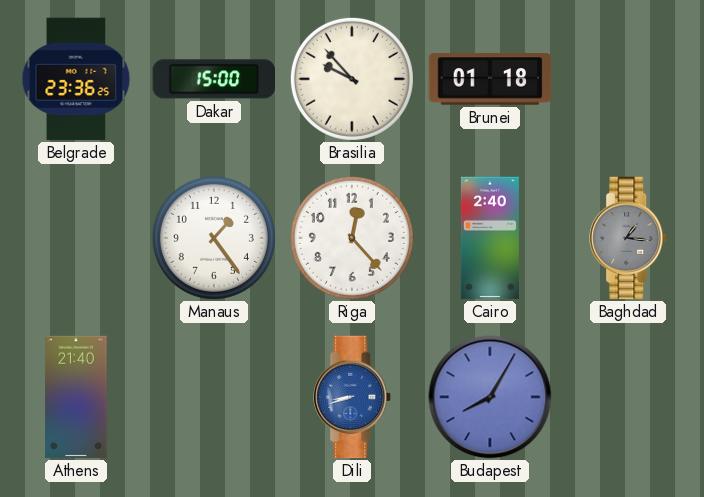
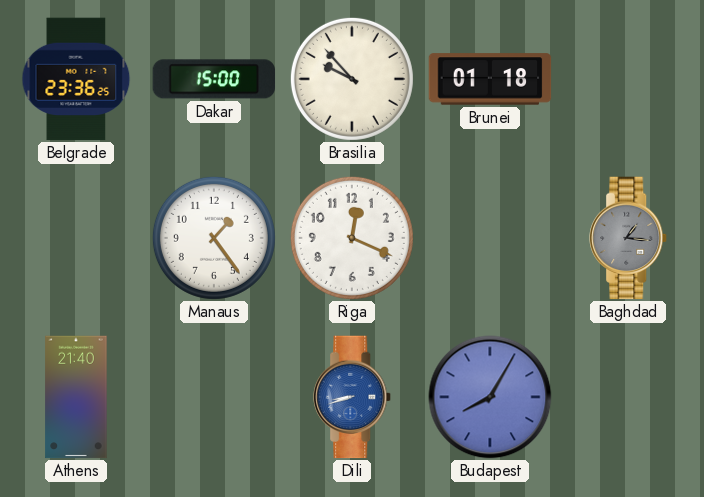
Riga: 12:23 -> 12:19
Cairo: 2:40 -> none
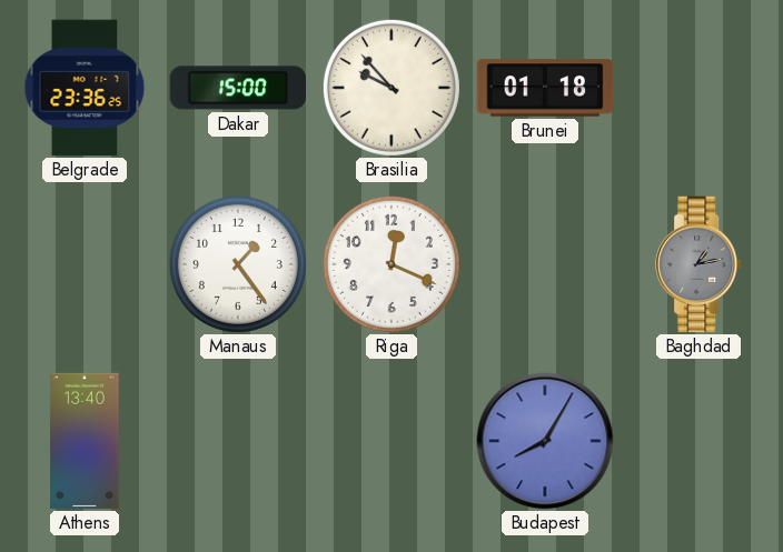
Baghdad: 1:16 -> 1:13
Athens: 21:40 -> 13:40
Dili: 8:42 -> none
